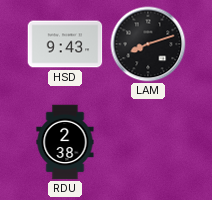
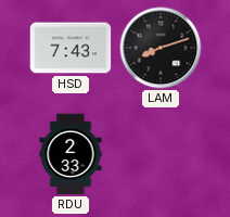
HSD: 9:43 -> 7:43
RDU: 2:38 -> 2:33
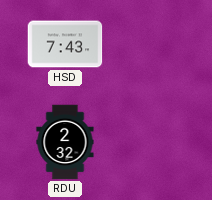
LAM: 8:12 -> none
RDU: 2:33 -> 2:32
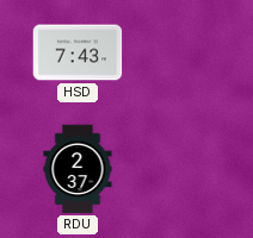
RDU: 2:32 -> 2:37
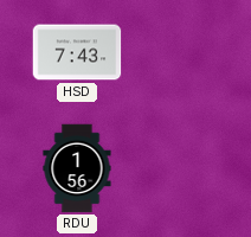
RDU: 2:37 -> 1:56
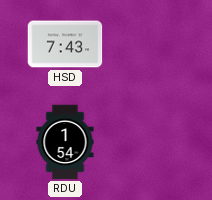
RDU: 1:56 -> 1:54
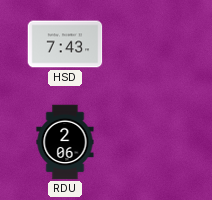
RDU: 1:54 -> 2:06
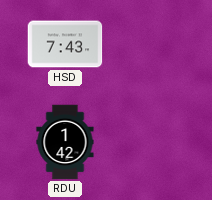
RDU: 2:06 -> 1:42
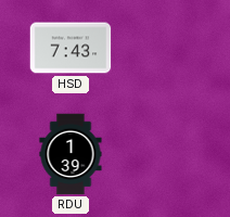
RDU: 1:42 -> 1:39
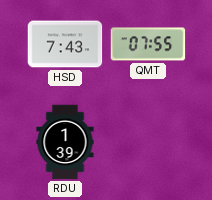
QMT: none -> 07:55
